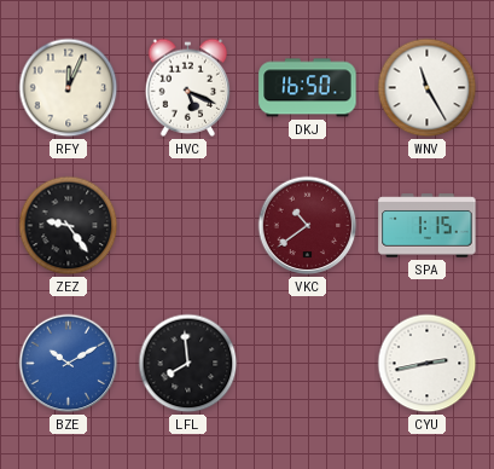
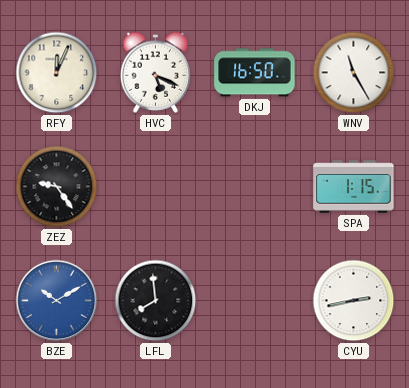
VKC: 10:39 -> none
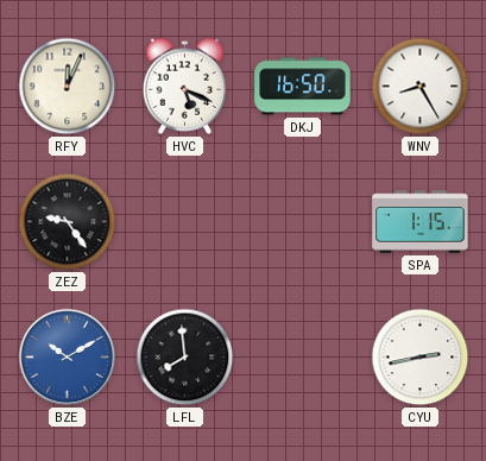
WNV: 11:25 -> 8:25
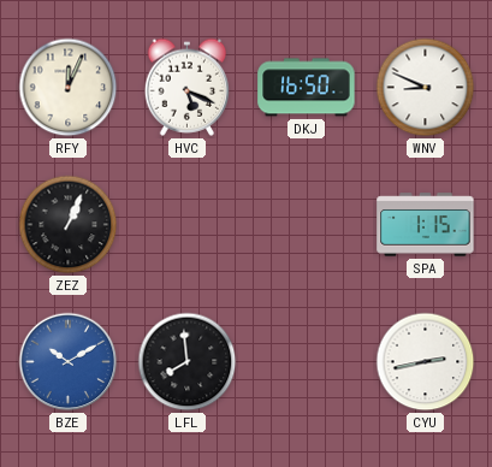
WNV: 8:25 -> 8:49
ZEZ: 9:24 -> 1:04
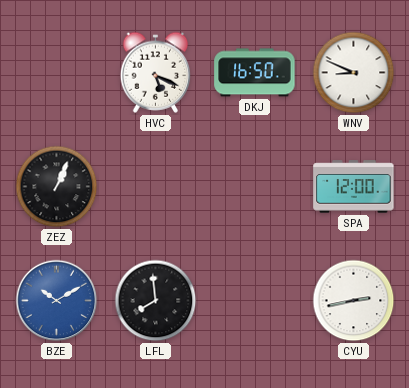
RFY: 12:04 -> none
SPA: 1:15 -> 12:00
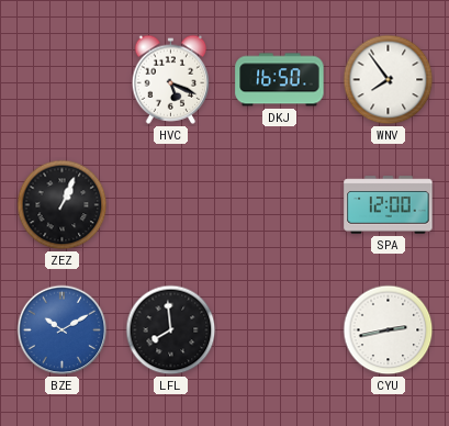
WNV: 8:49 -> 7:54
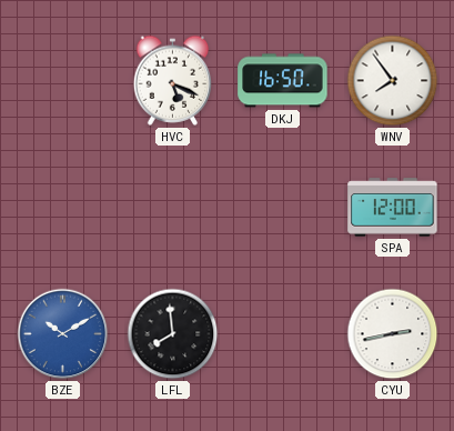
ZEZ: 1:04 -> none
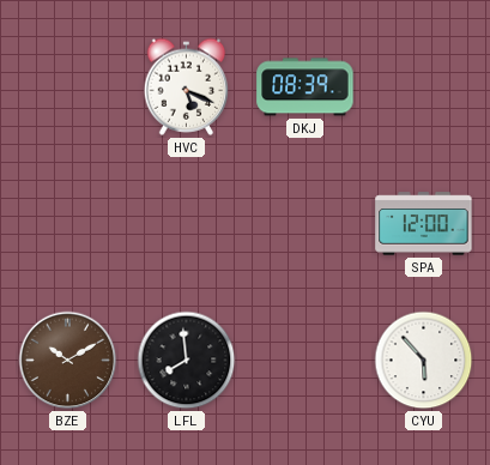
DKJ: 16:50 -> 08:39
WNV: 7:54 -> none
BZE dial: blue -> brown
CYU: 2:43 -> 5:53
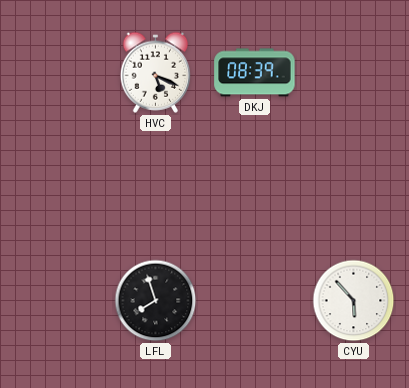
SPA: 12:00 -> none
BZE: 10:10 -> none
LFL: 7:59 -> 7:57
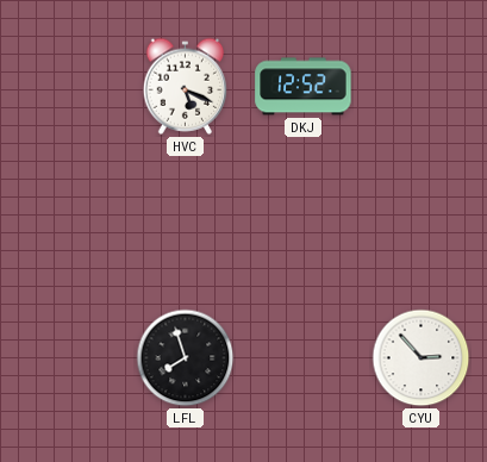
DKJ: 08:39 -> 12:52
CYU: 5:53 -> 2:53
